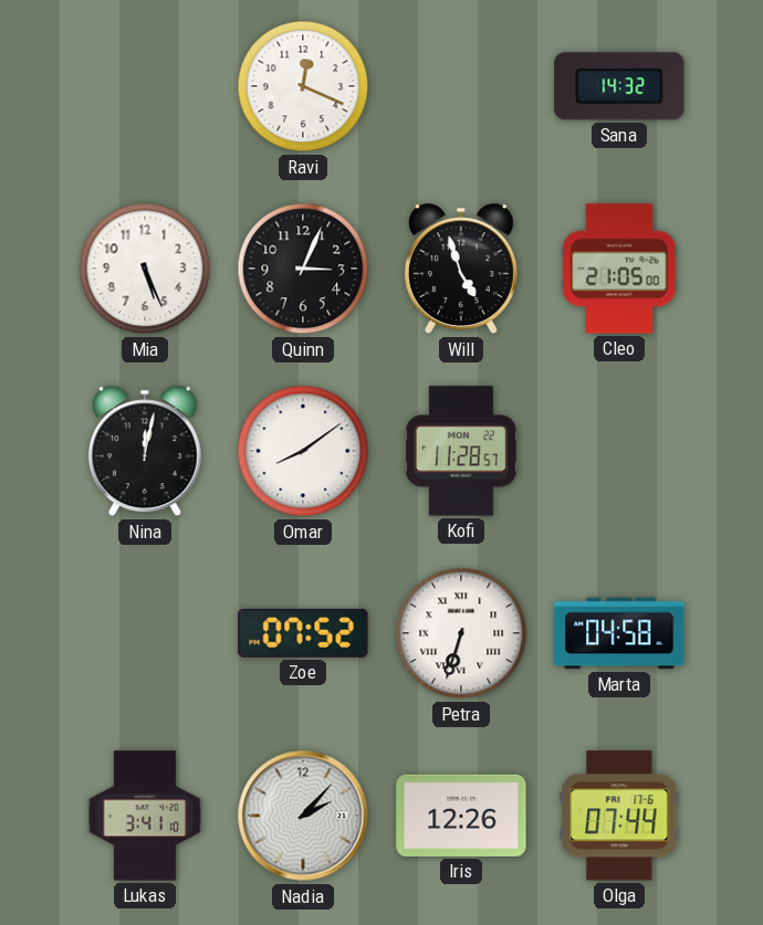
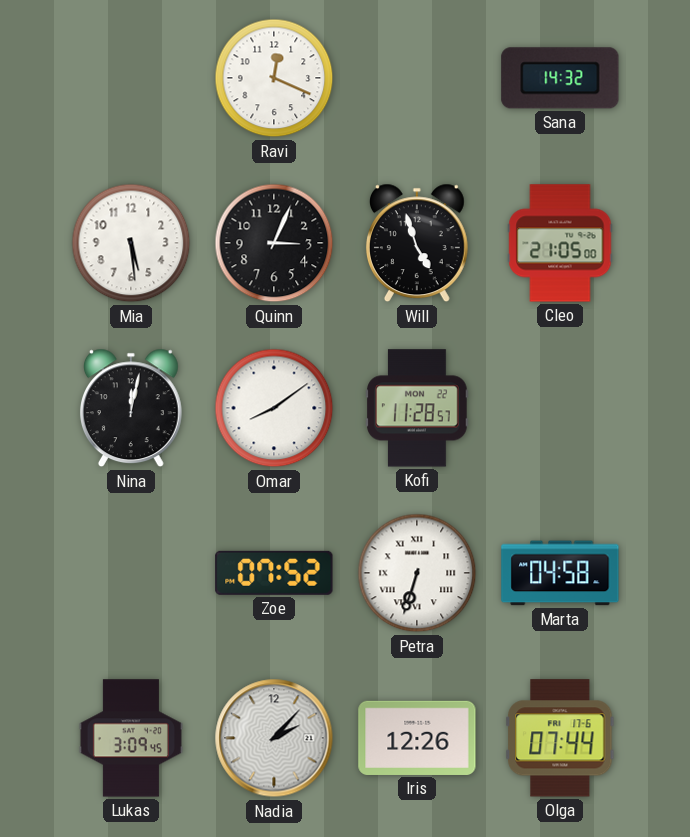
Mia: 5:26 -> 5:29
Lukas: 3:41 -> 3:09
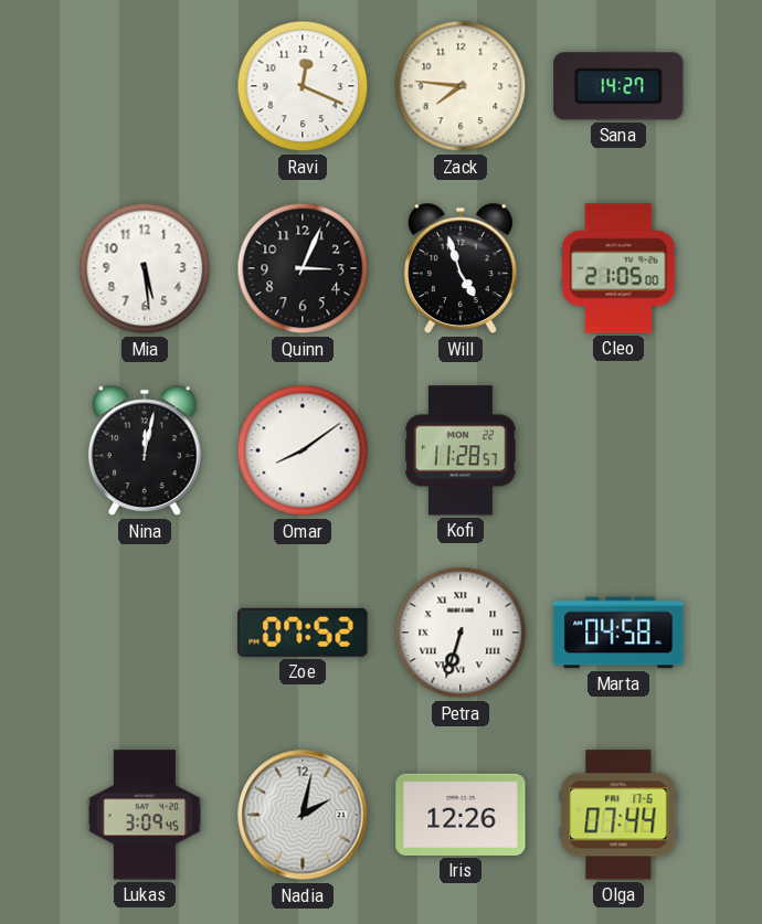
Zack: none -> 7:46
Sana: 14:32 -> 14:27
Nadia: 2:07 -> 2:02
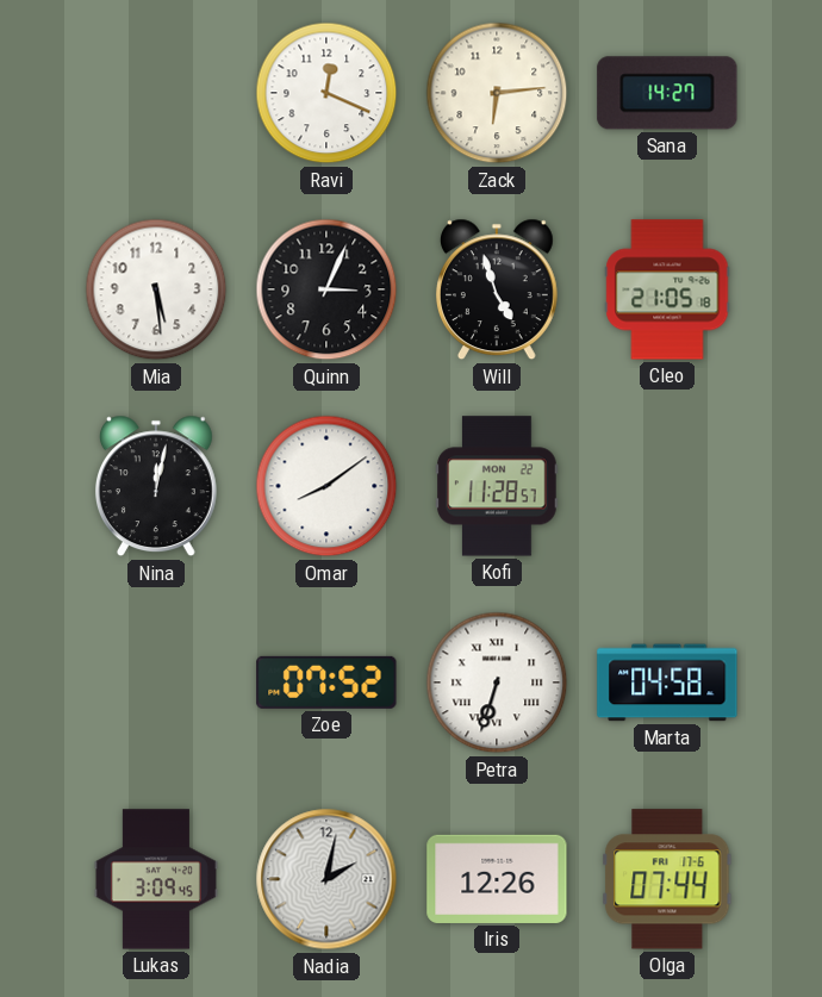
Zack: 7:46 -> 6:14
Cleo: 21:05:00 -> 21:05:18
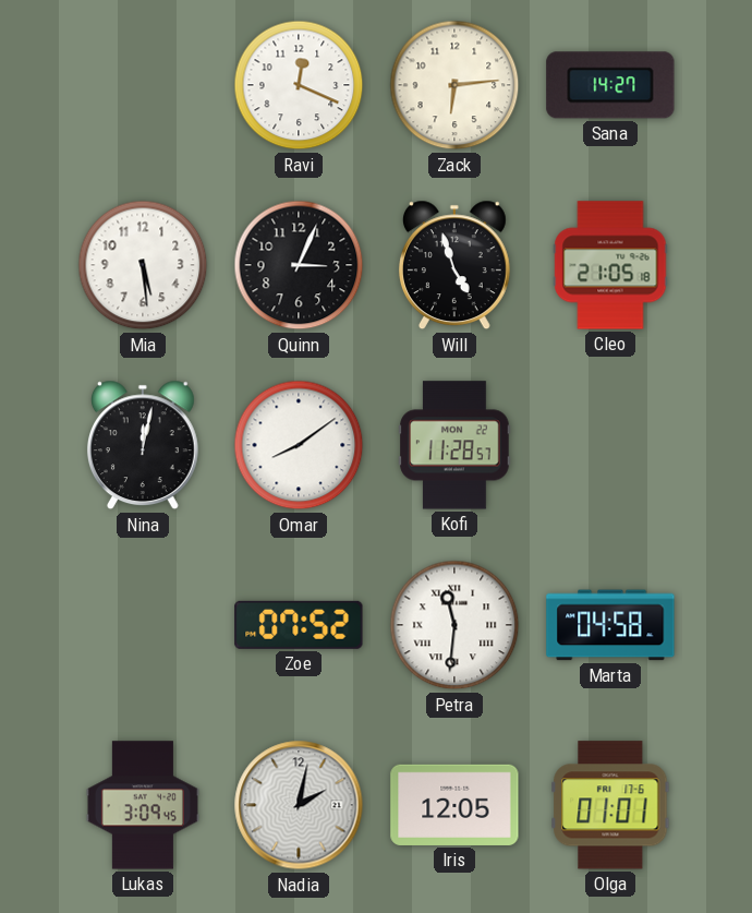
Petra: 6:33 -> 11:31
Iris: 12:26 -> 12:05
Olga: 07:44 -> 01:01
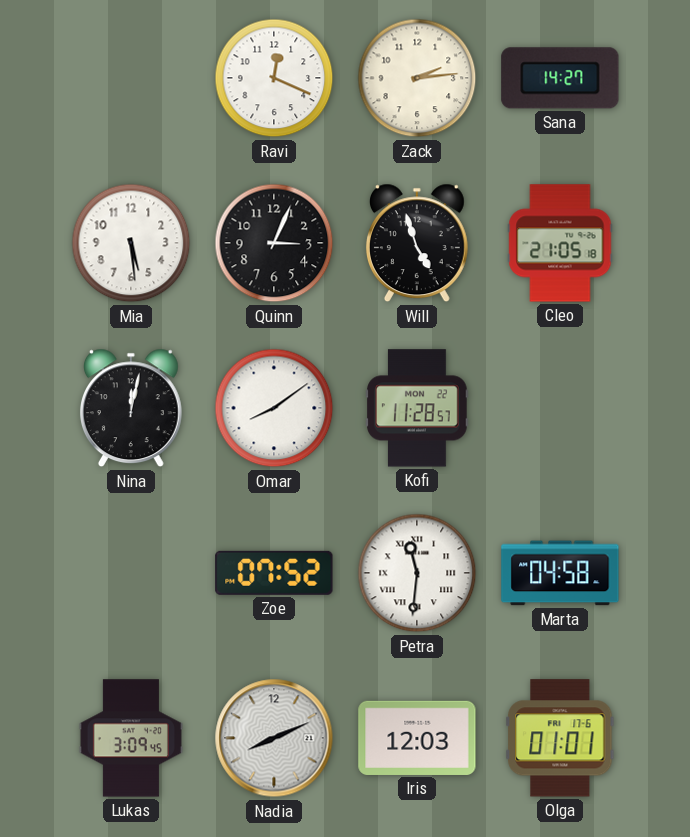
Zack: 6:14 -> 2:14
Nadia: 2:02 -> 8:11
Iris: 12:05 -> 12:03
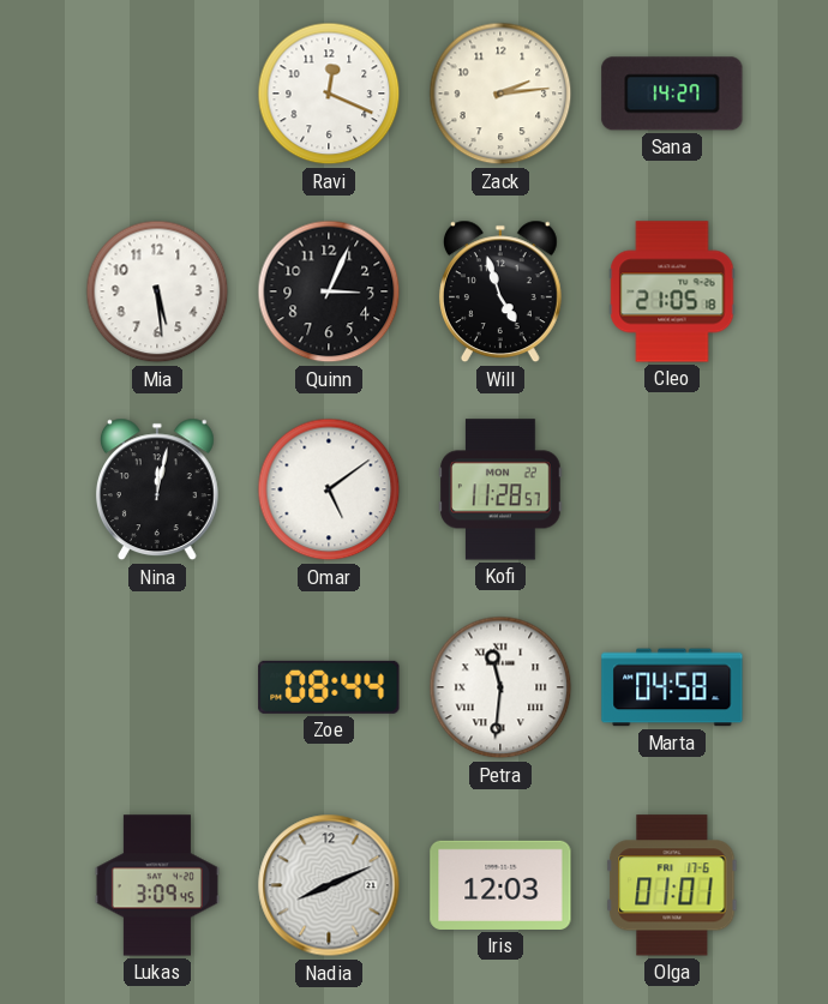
Omar: 8:09 -> 5:09
Zoe: 07:52 -> 08:44
